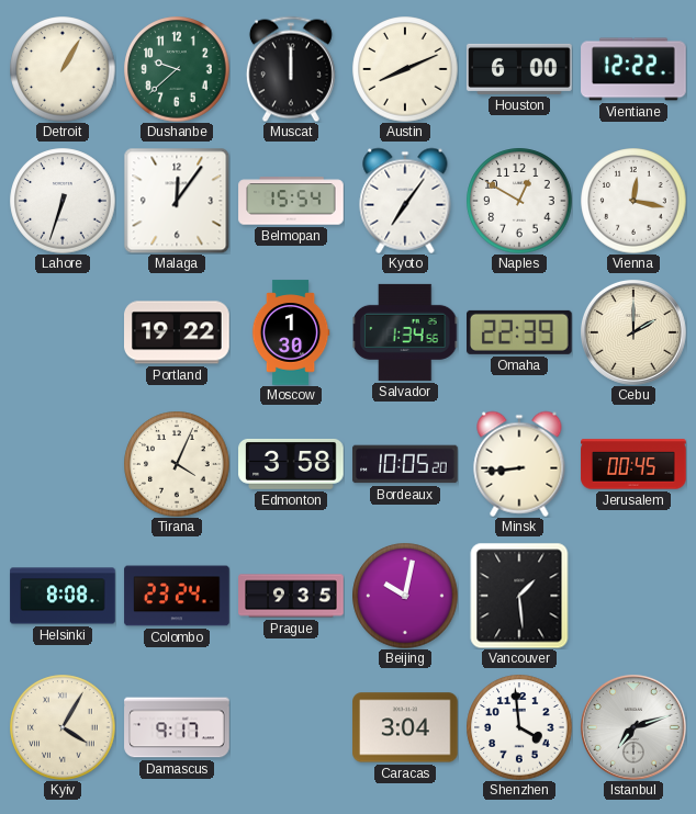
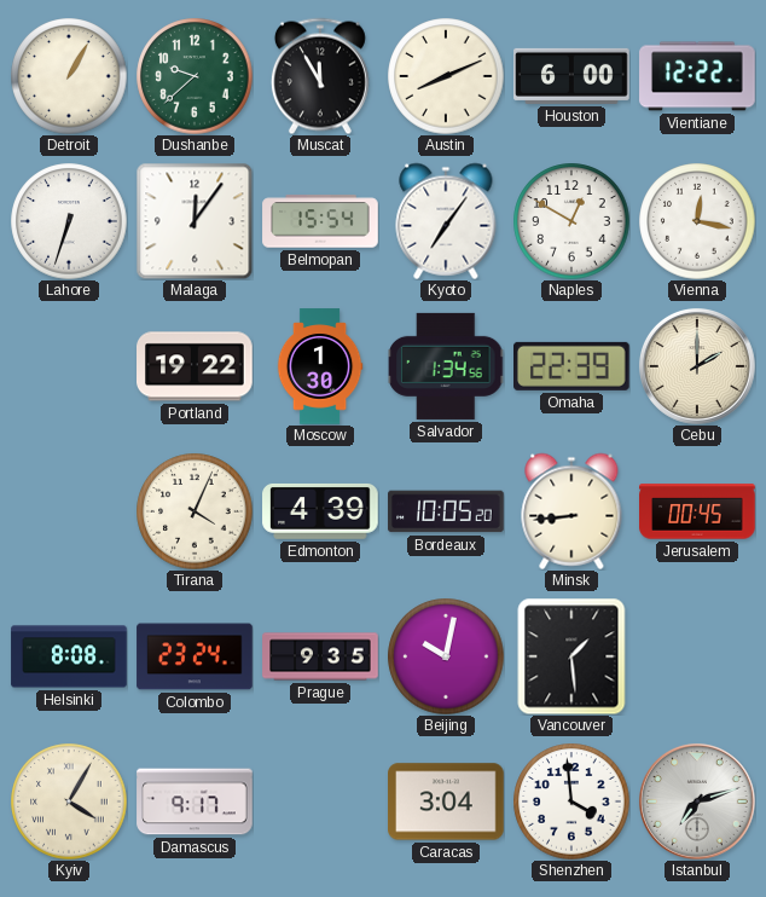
Muscat: 12:00 -> 11:55
Edmonton: 3:58 -> 4:39
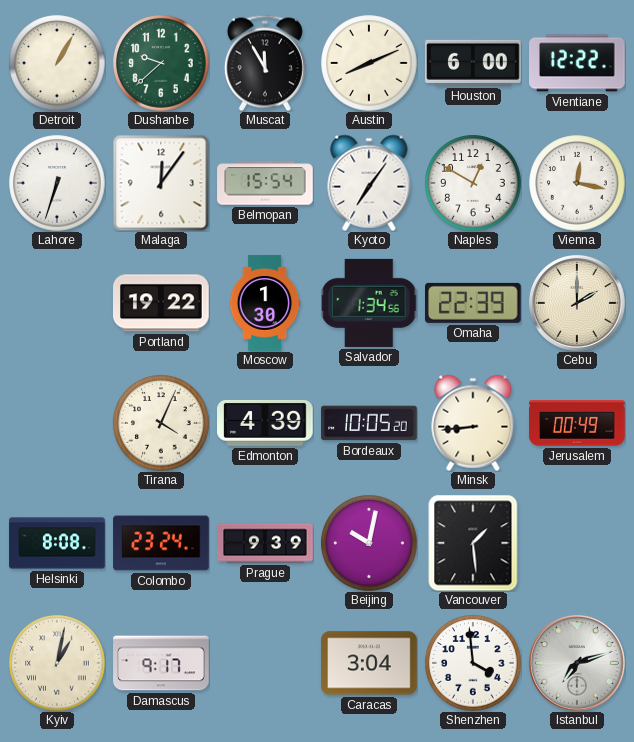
Jerusalem: 00:45 -> 00:49
Prague: 9:35 -> 9:39
Kyiv: 4:05 -> 1:02
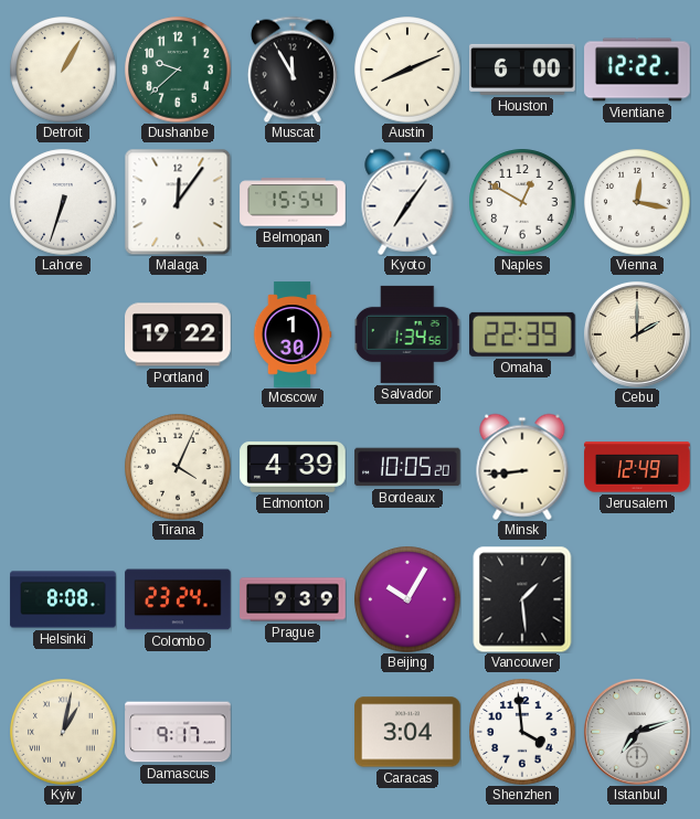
Jerusalem: 00:49 -> 12:49
Beijing: 10:02 -> 10:05
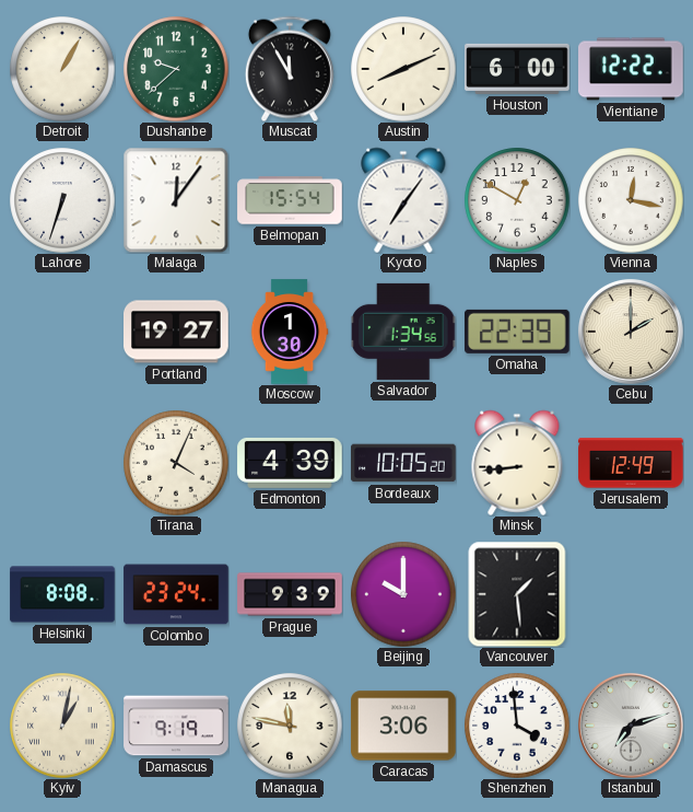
Portland: 19:22 -> 19:27
Beijing: 10:05 -> 10:00
Damascus: 9:17 -> 9:19
Managua: none -> 11:47
Caracas: 3:04 -> 3:06
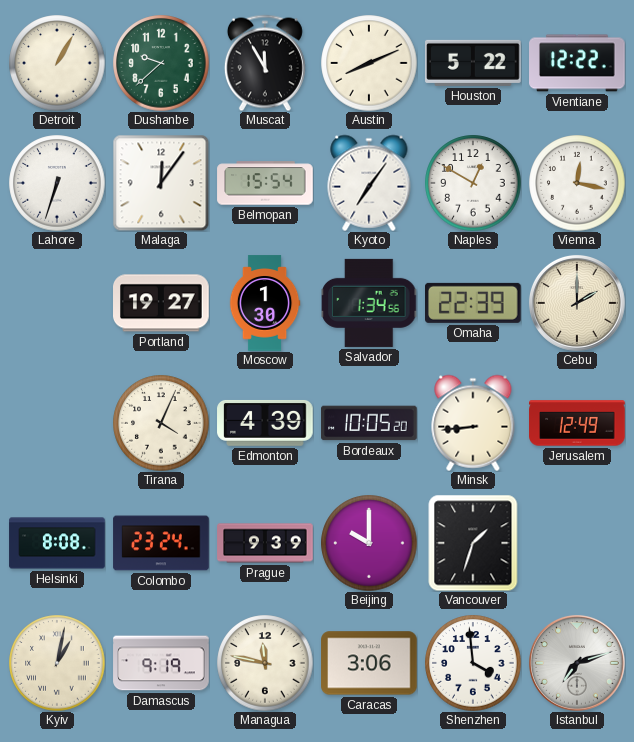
Houston: 6:00 -> 5:22
Vancouver: 1:29 -> 1:33
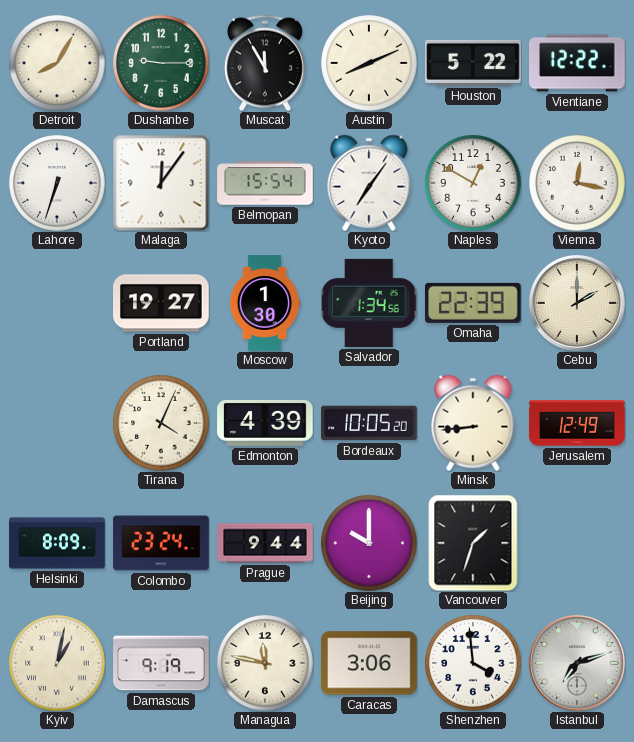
Detroit: 1:05 -> 8:05
Dushanbe: 9:38 -> 9:15
Helsinki: 8:08 -> 8:09
Prague: 9:39 -> 9:44
